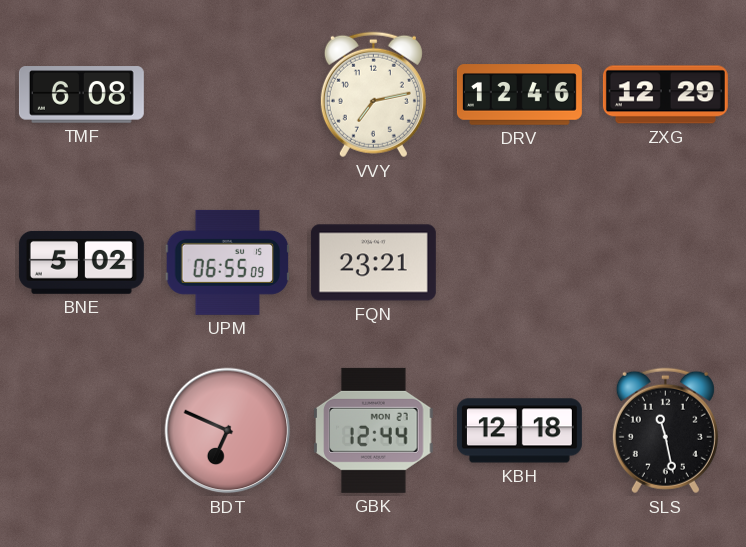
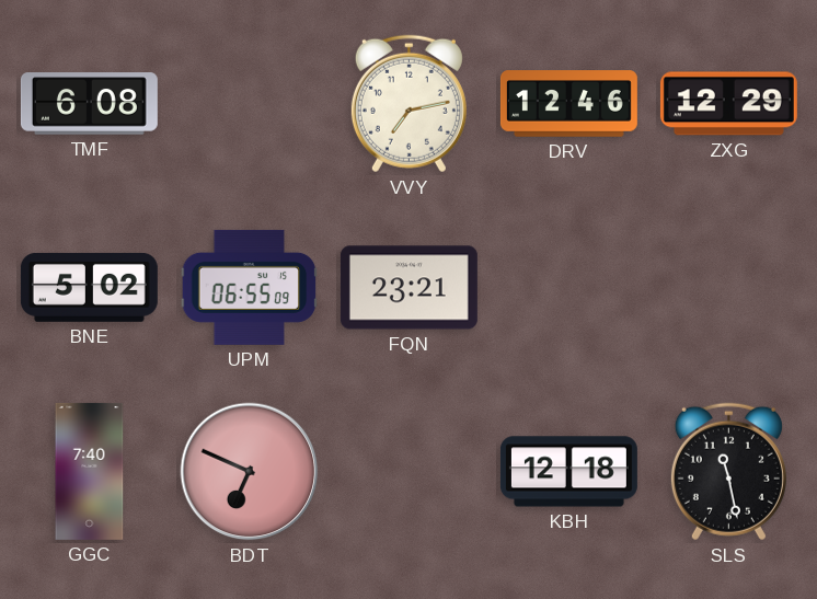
GGC: none -> 7:40
GBK: 12:44 -> none
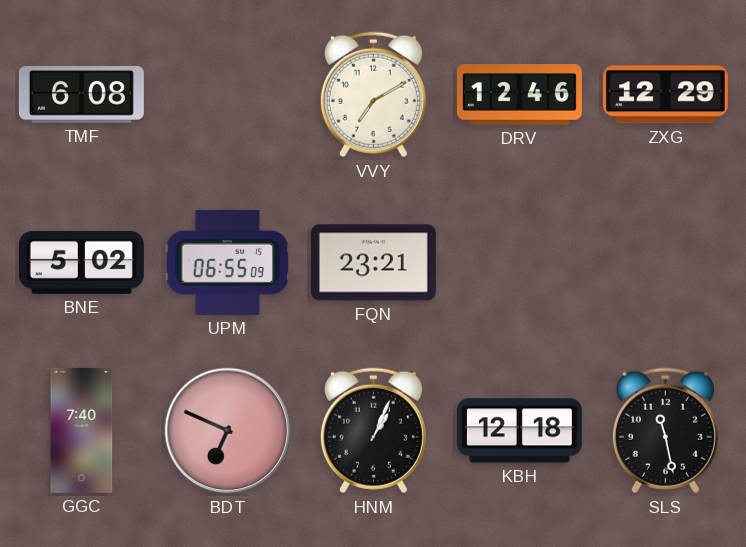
VVY: 7:13 -> 7:10
HNM: none -> 1:04
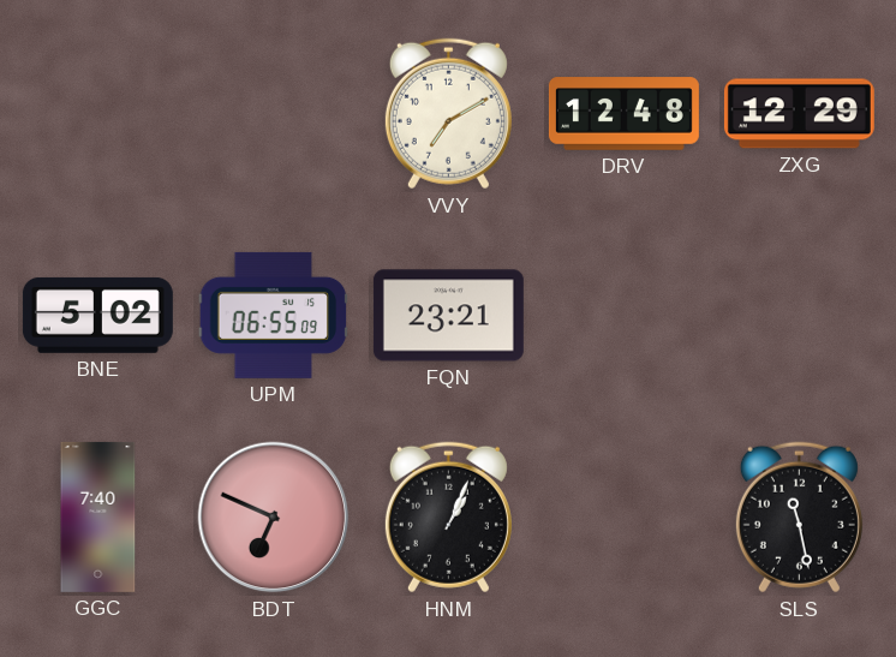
TMF: 6:08 -> none
DRV: 12:46 -> 12:48
KBH: 12:18 -> none
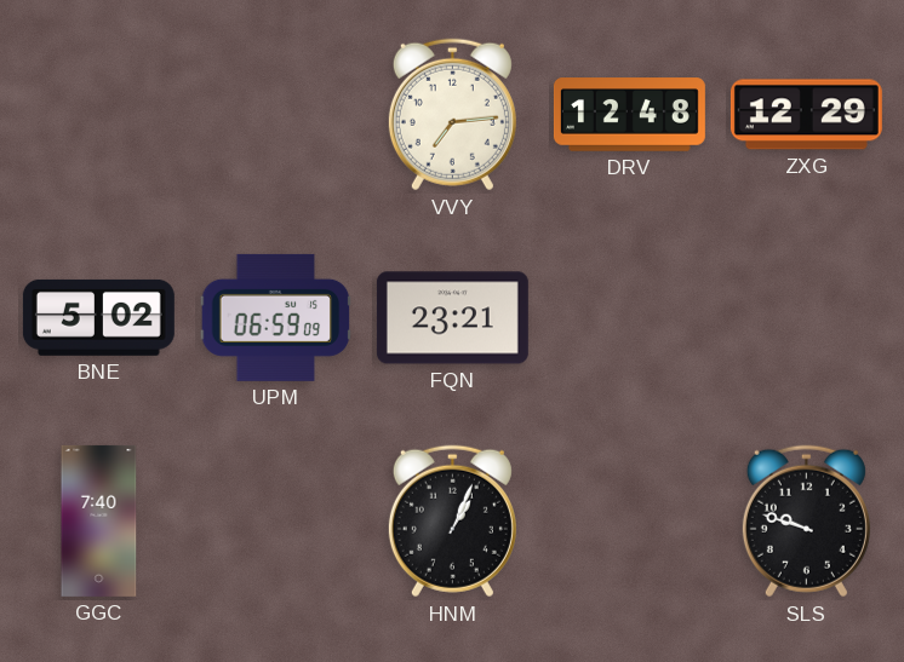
VVY: 7:10 -> 7:14
UPM: 06:55 -> 06:59
BDT: 6:49 -> none
SLS: 11:28 -> 9:48
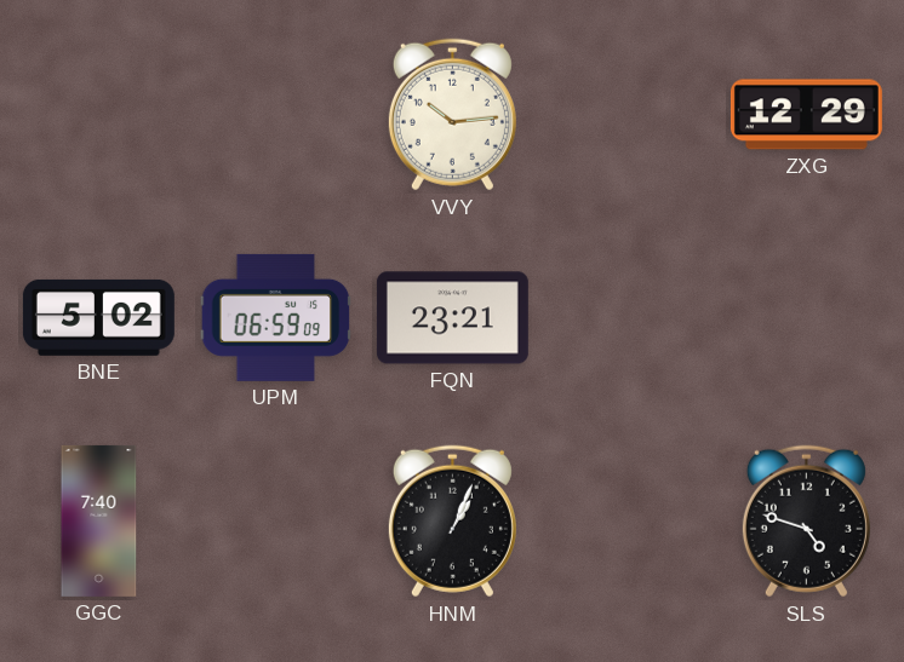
VVY: 7:14 -> 10:14
DRV: 12:48 -> none
SLS: 9:48 -> 4:48
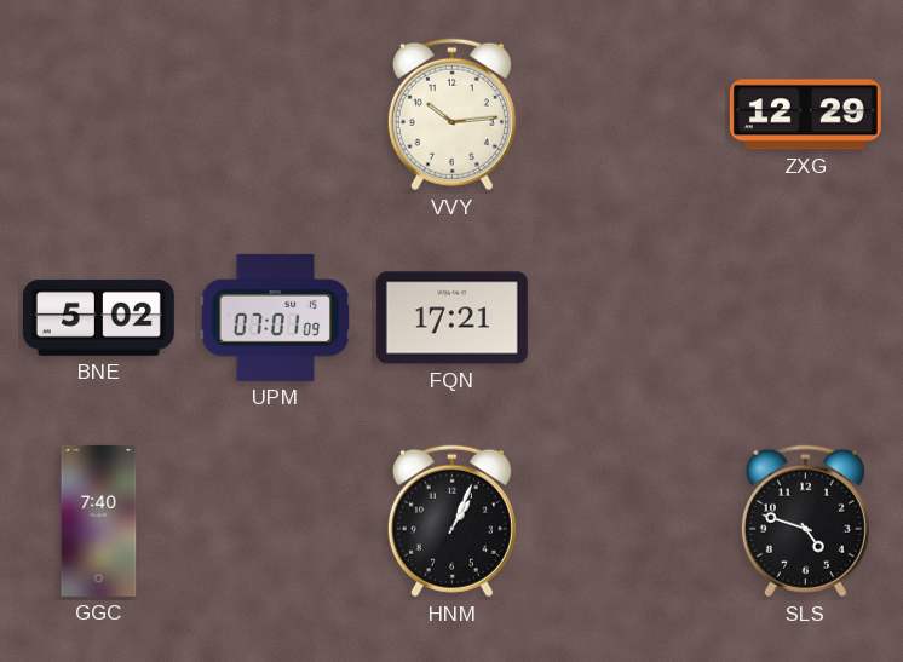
UPM: 06:59 -> 07:01
FQN: 23:21 -> 17:21
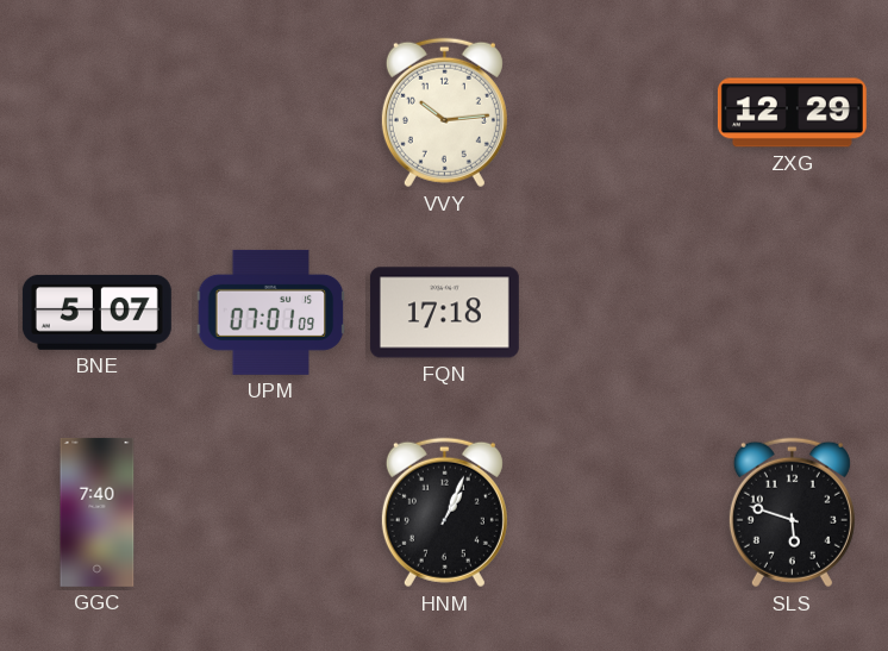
BNE: 5:02 -> 5:07
FQN: 17:21 -> 17:18
SLS: 4:48 -> 5:48
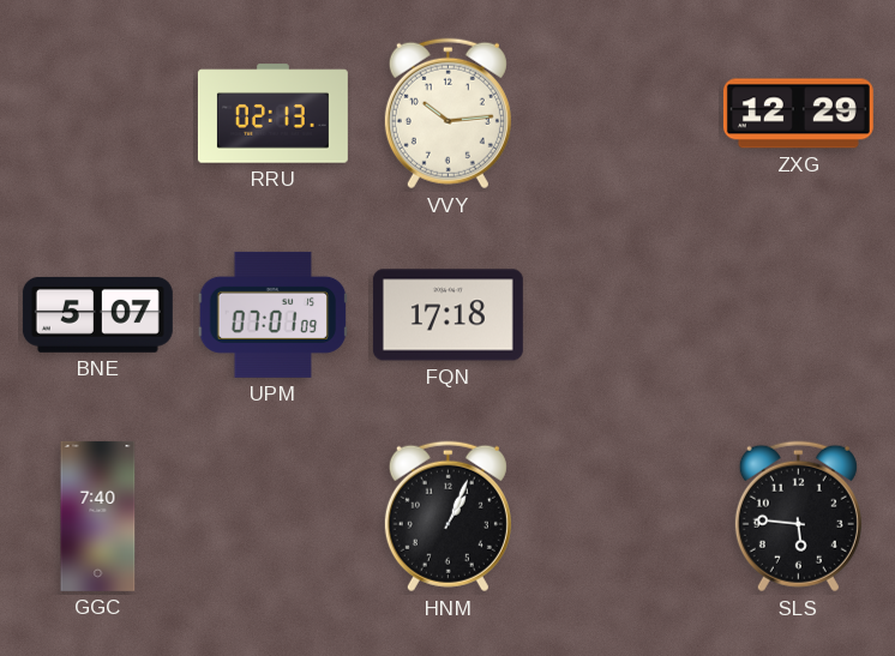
RRU: none -> 02:13
SLS: 5:48 -> 5:46
